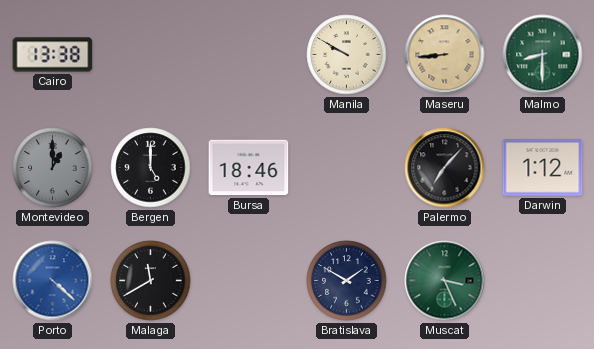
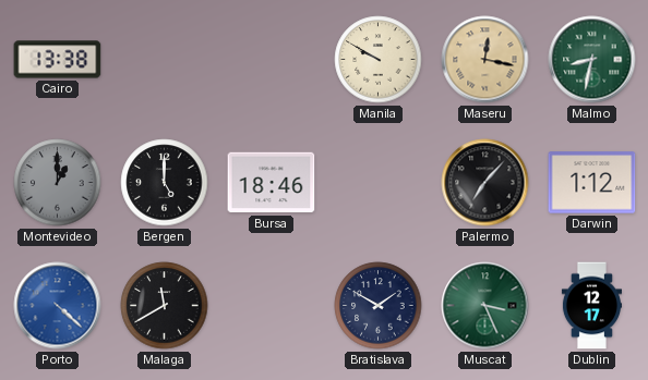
Maseru: 8:44 -> 12:17
Malmo: 8:30 -> 8:32
Dublin: none -> 12:17
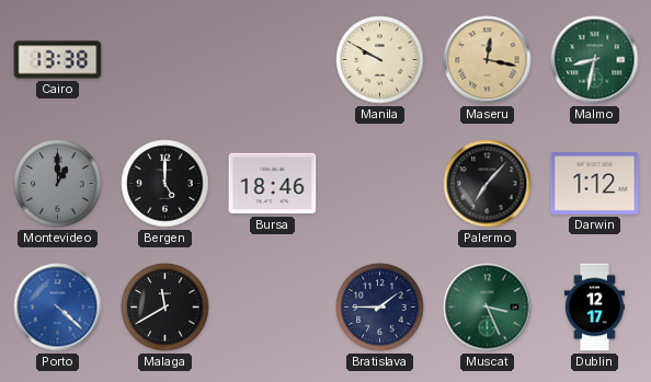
Bratislava: 1:50 -> 1:45
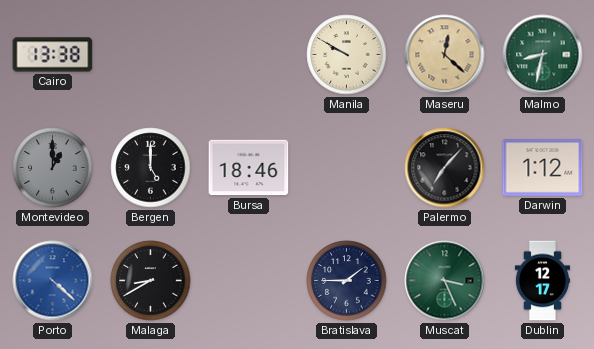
Maseru: 12:17 -> 12:22
Malaga: 11:40 -> 8:40
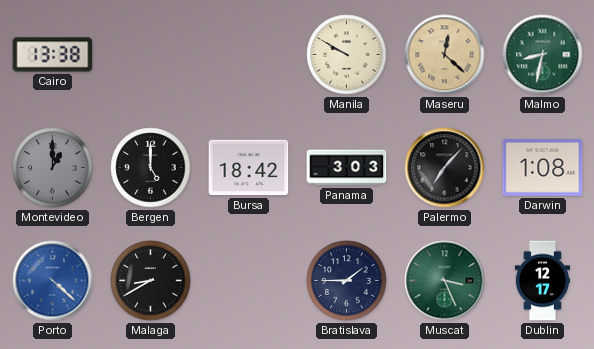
Bursa: 18:46 -> 18:42
Panama: none -> 3:03
Darwin: 1:12 -> 1:08
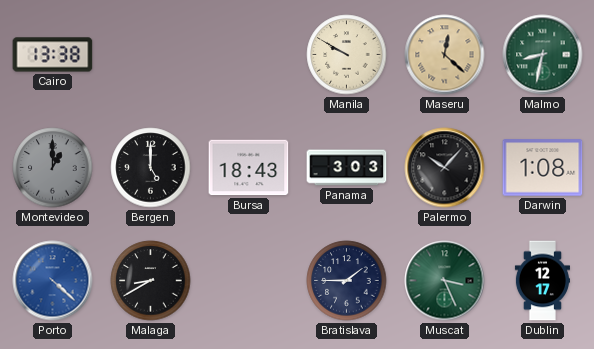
Bursa: 18:42 -> 18:43
Palermo: 7:07 -> 10:07
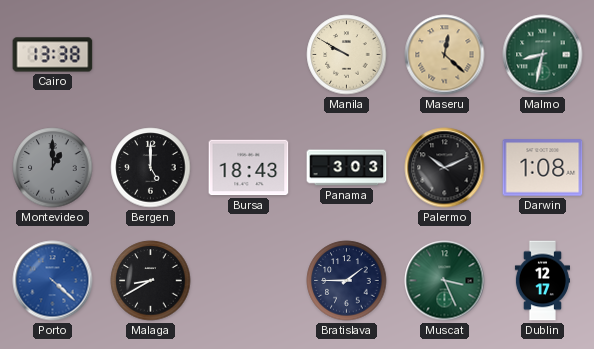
Palermo: 10:07 -> 10:11
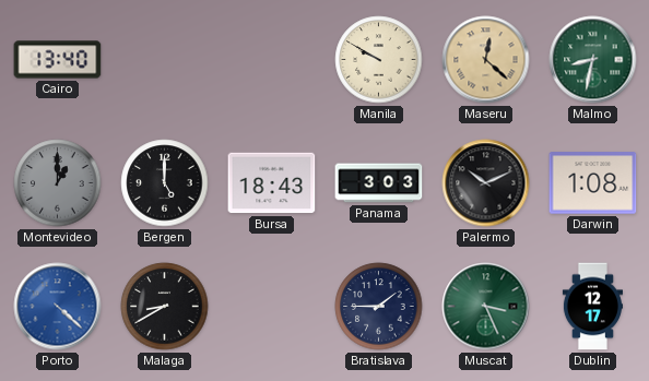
Cairo: 13:38 -> 13:40
